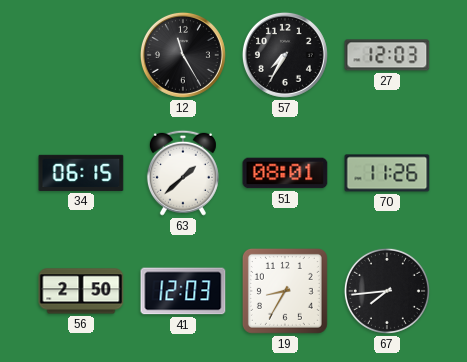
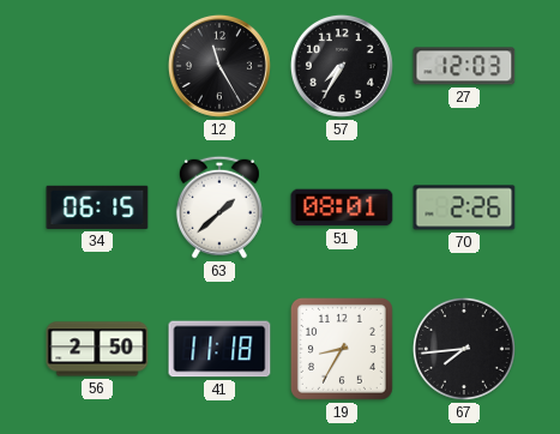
70: 11:26 -> 2:26
41: 12:03 -> 11:18
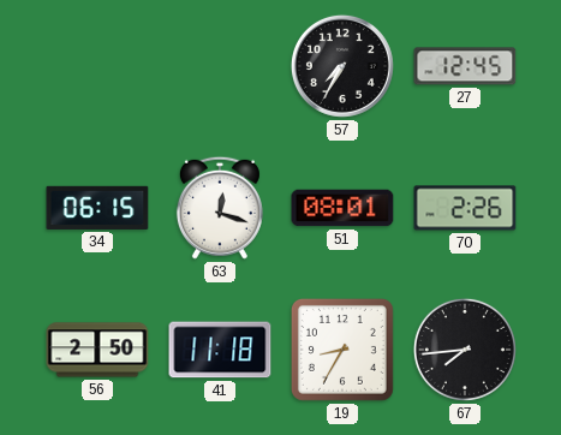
12: 11:25 -> none
27: 12:03 -> 12:45
63: 1:38 -> 12:18
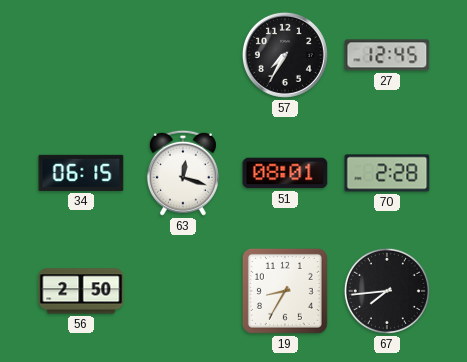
70: 2:26 -> 2:28
41: 11:18 -> none
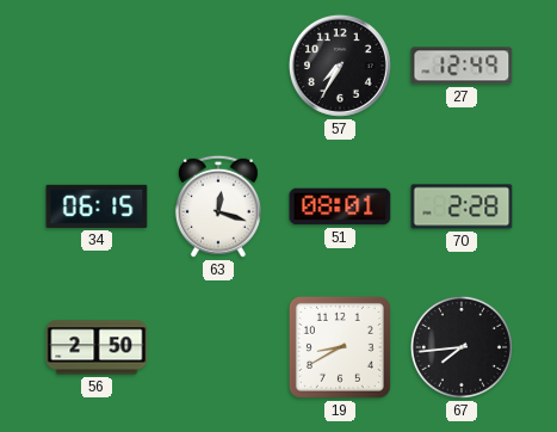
27: 12:45 -> 12:49
19: 8:35 -> 8:40
